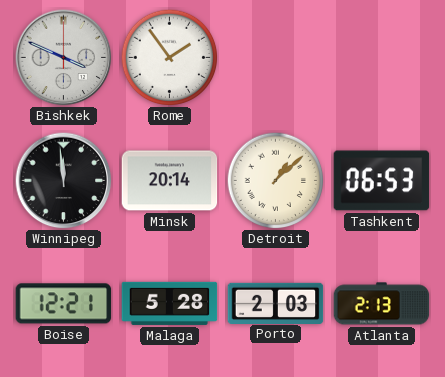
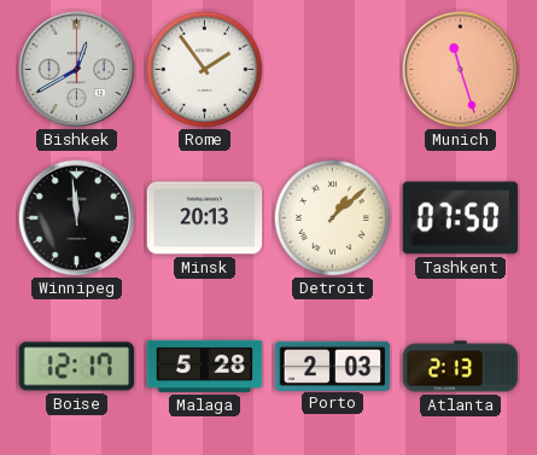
Bishkek: 3:49 -> 12:40
Munich: none -> 11:27
Minsk: 20:14 -> 20:13
Tashkent: 06:53 -> 07:50
Boise: 12:21 -> 12:17
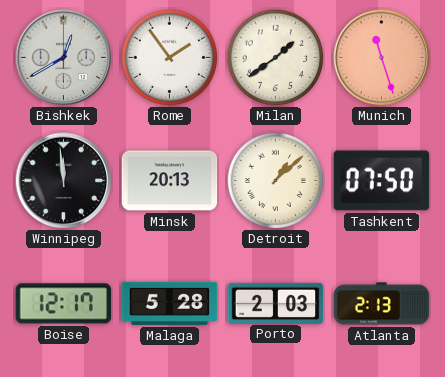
Milan: none -> 1:39
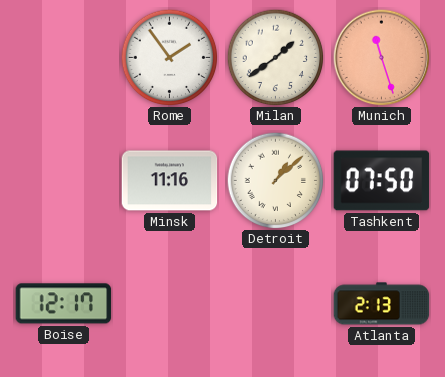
Bishkek: 12:40 -> none
Winnipeg: 11:59 -> none
Minsk: 20:13 -> 11:16
Malaga: 5:28 -> none
Porto: 2:03 -> none
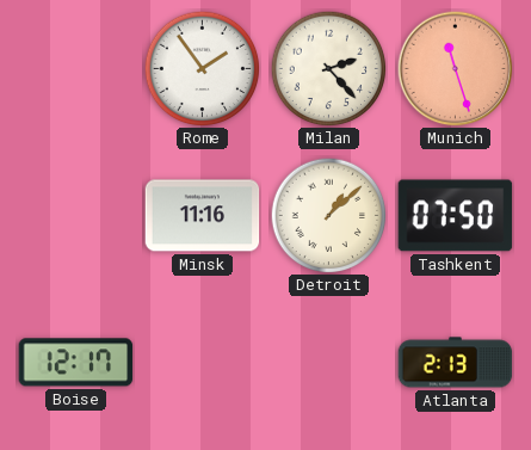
Milan: 1:39 -> 2:23
